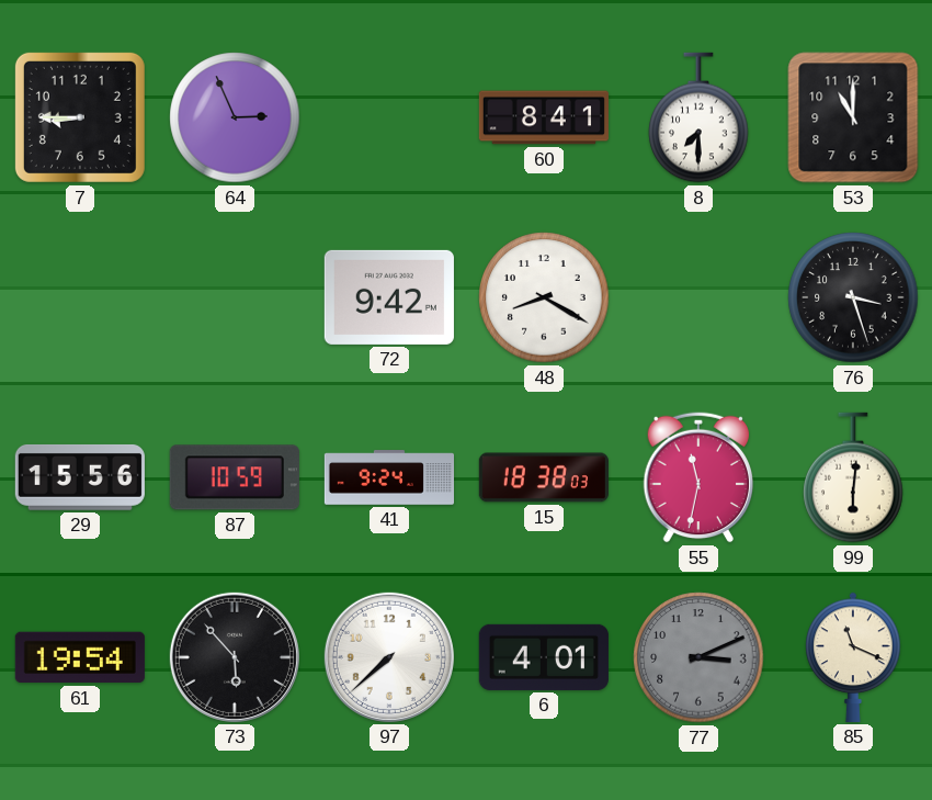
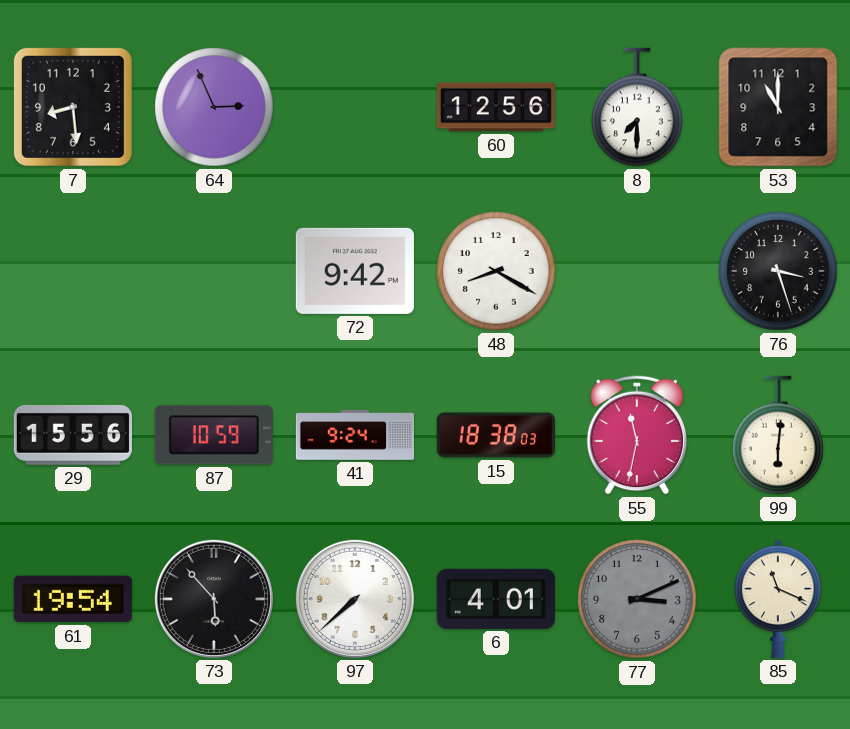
7: 8:45 -> 8:29
60: 8:41 -> 12:56
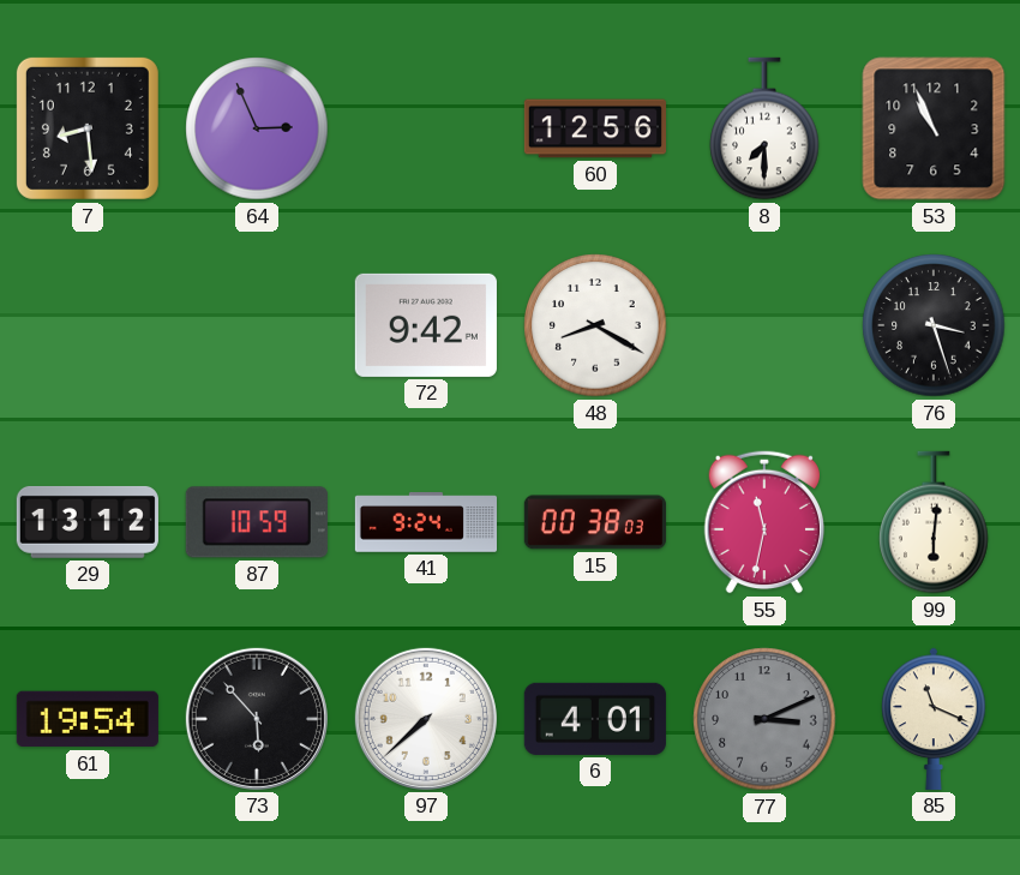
53: 11:00 -> 10:56
29: 15:56 -> 13:12
15: 18:38 -> 00:38
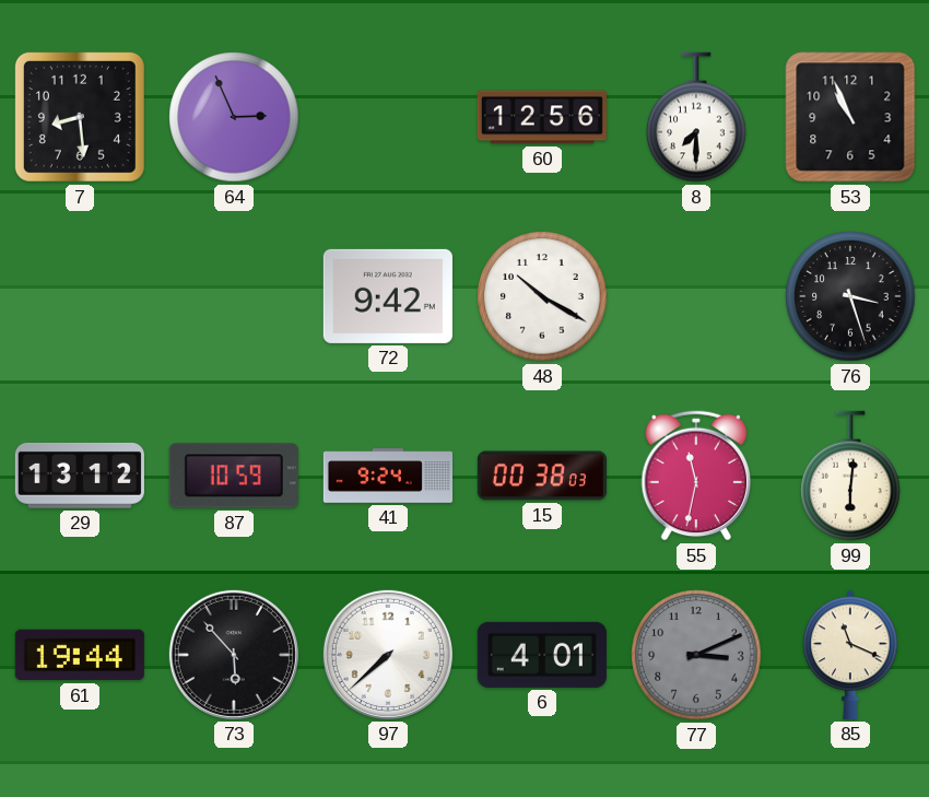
48: 8:20 -> 10:20
61: 19:54 -> 19:44
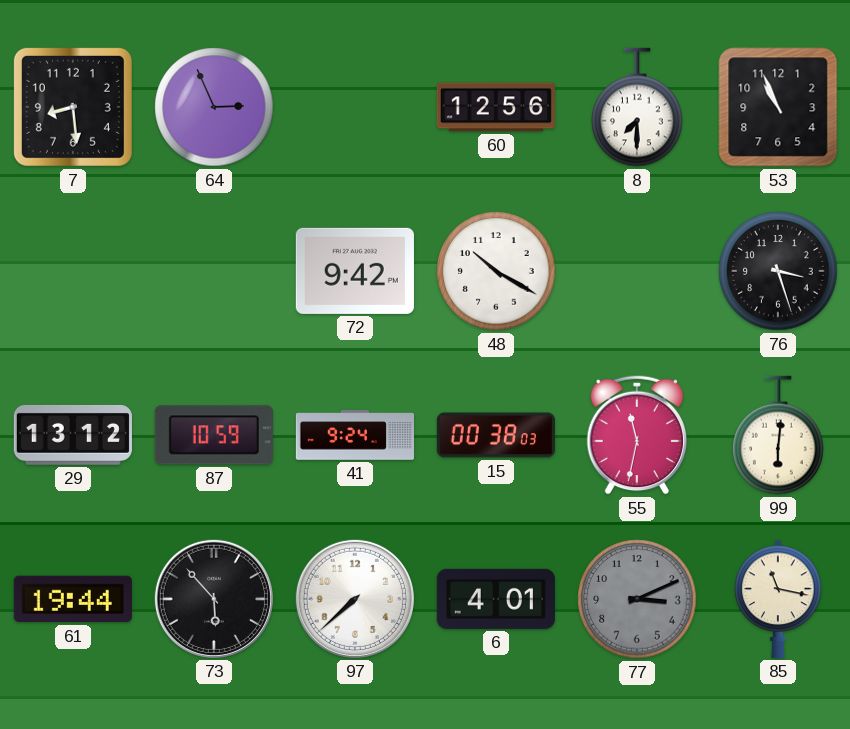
85: 11:19 -> 11:17
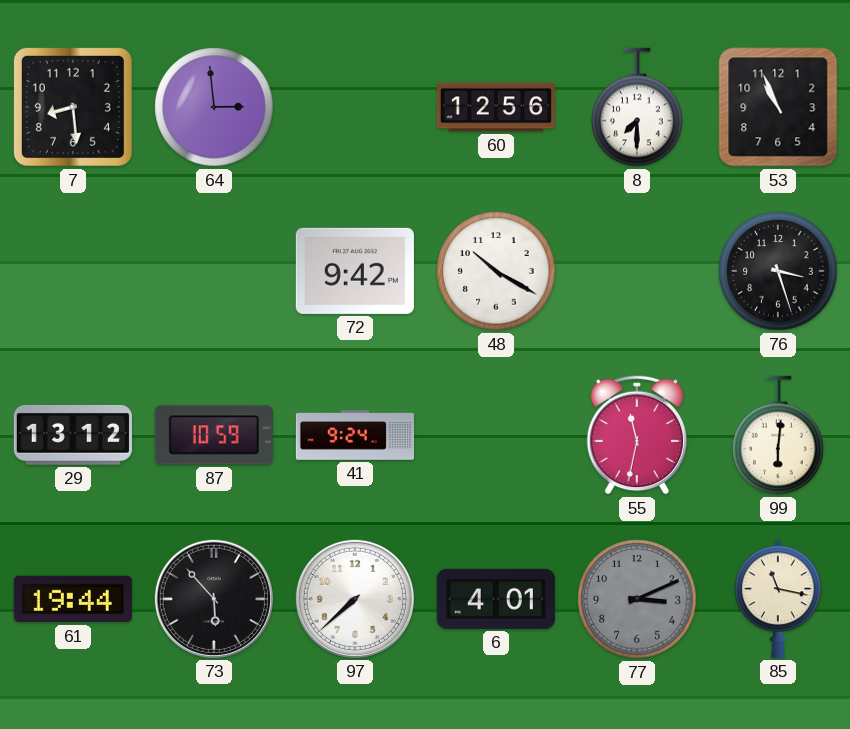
64: 2:56 -> 2:59
15: 00:38 -> none
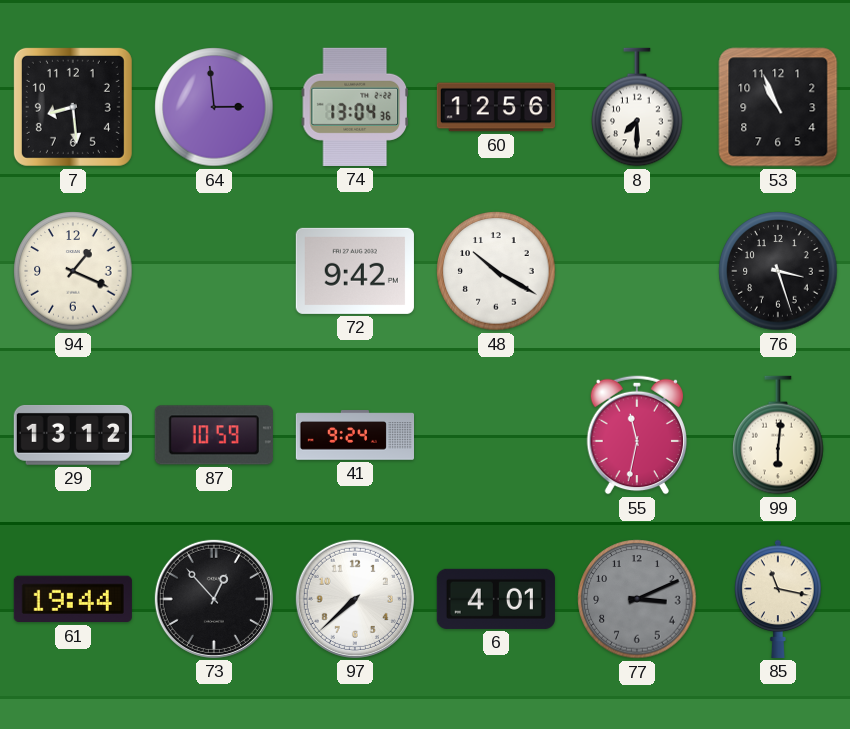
74: none -> 13:04
94: none -> 1:19
73: 5:53 -> 12:53
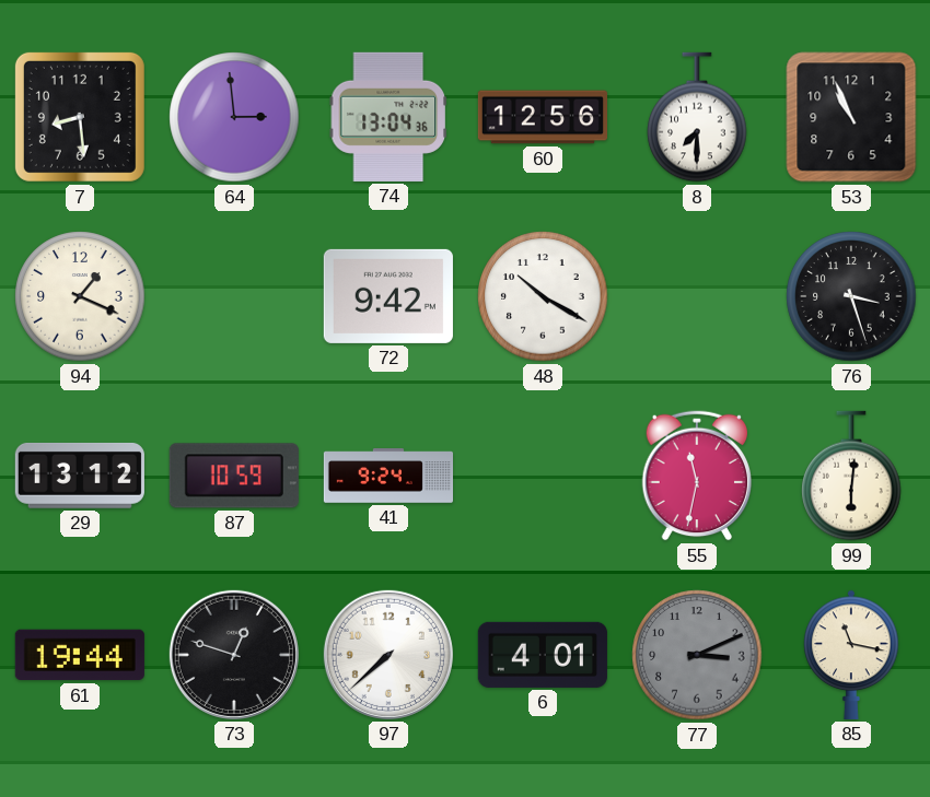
73: 12:53 -> 12:48
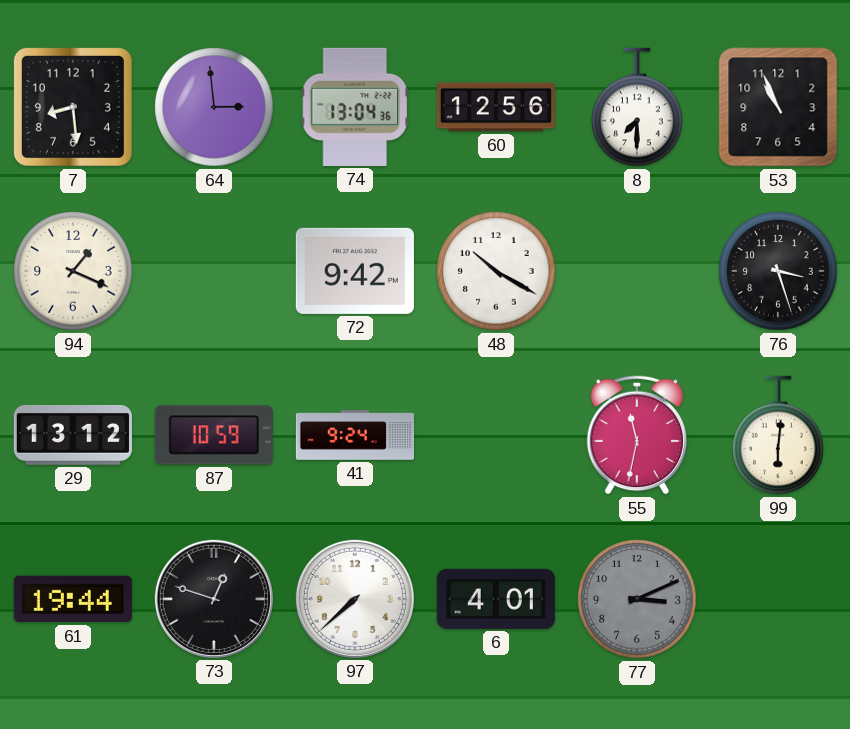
85: 11:17 -> none
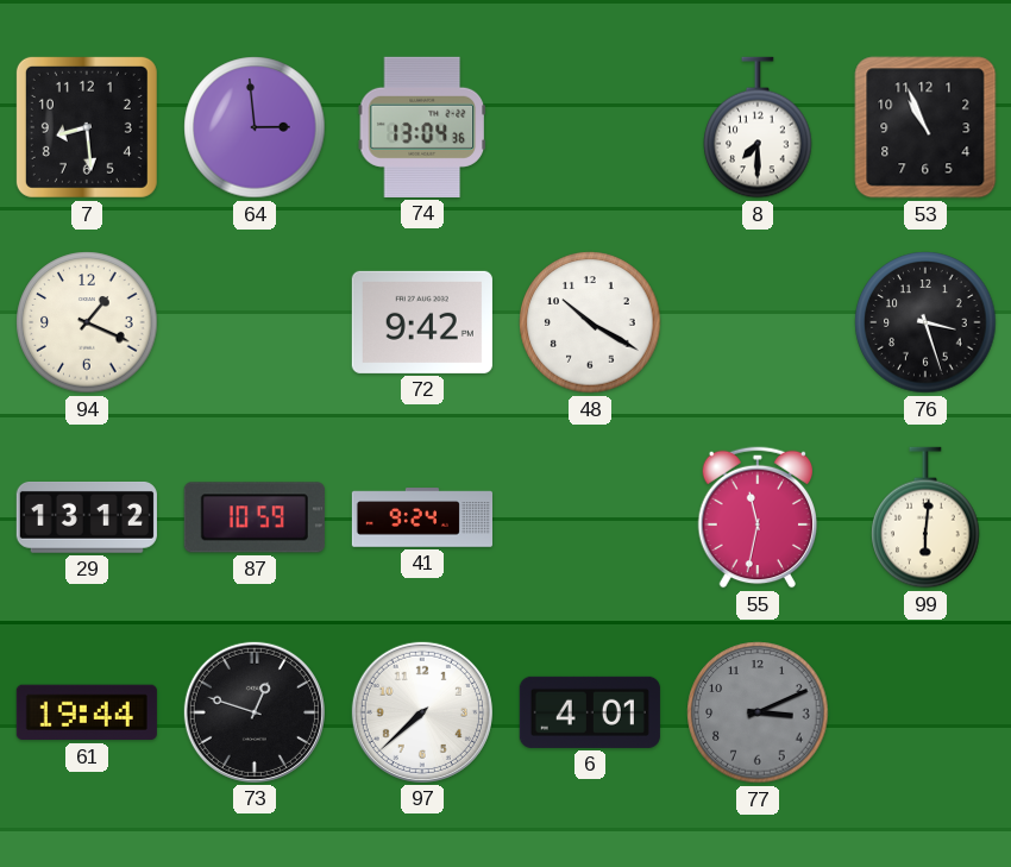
60: 12:56 -> none
